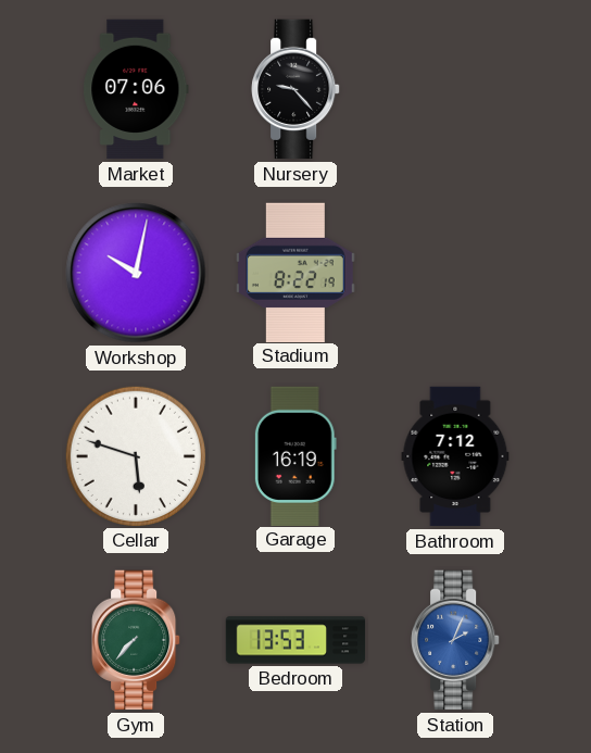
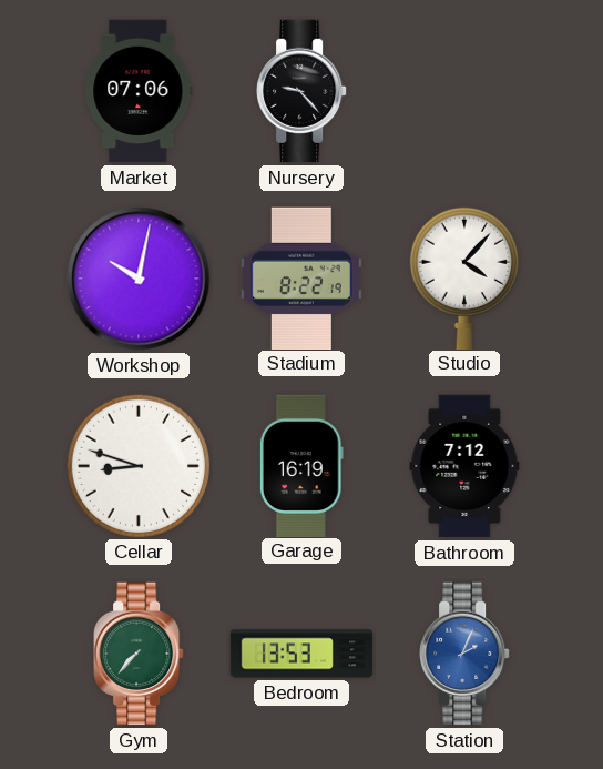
Studio: none -> 4:07
Cellar: 5:48 -> 8:48
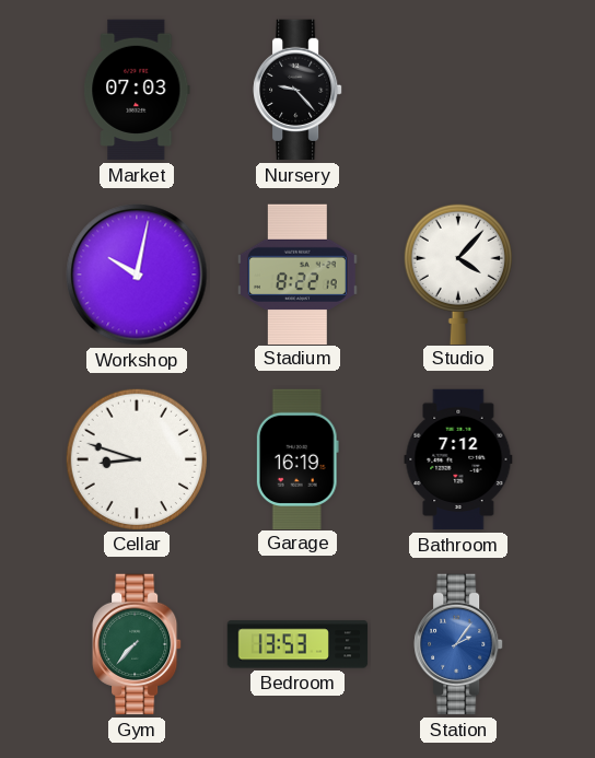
Market: 07:06 -> 07:03
Station: 2:04 -> 2:06
